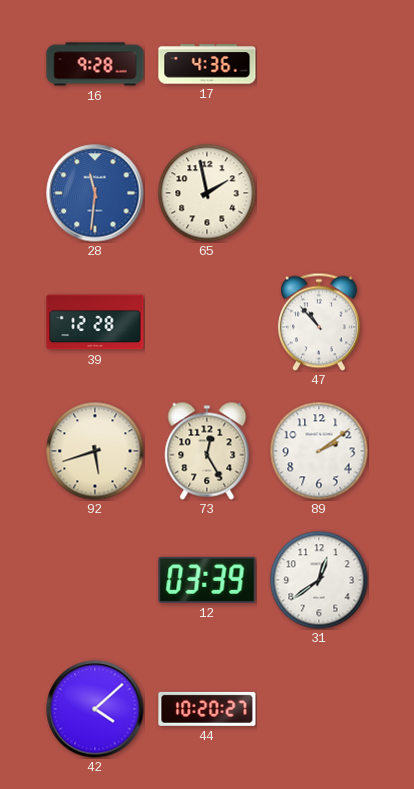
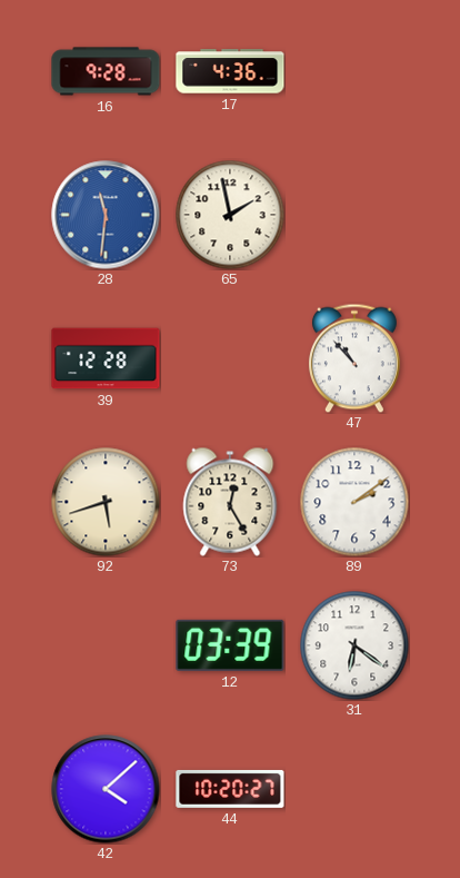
31: 12:39 -> 6:21
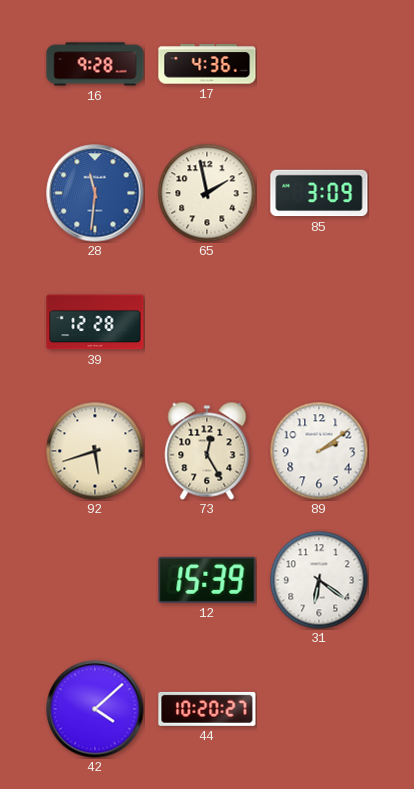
85: none -> 3:09
47: 10:53 -> none
12: 03:39 -> 15:39
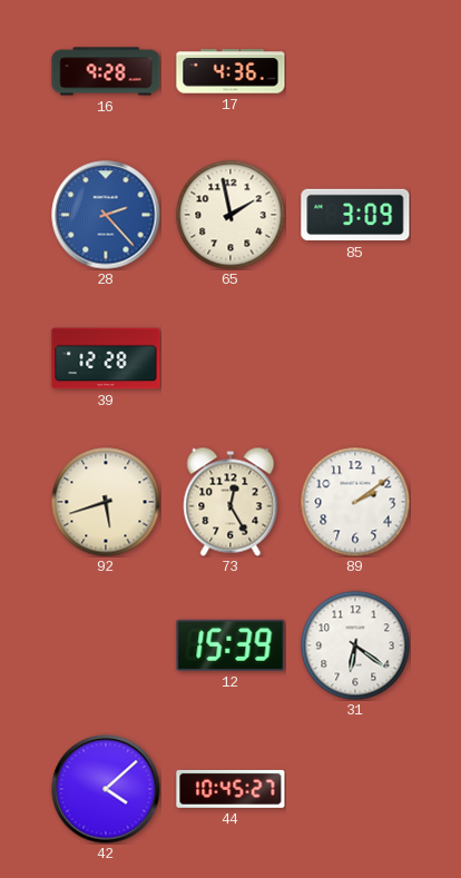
28: 11:31 -> 2:23
44: 10:20 -> 10:45
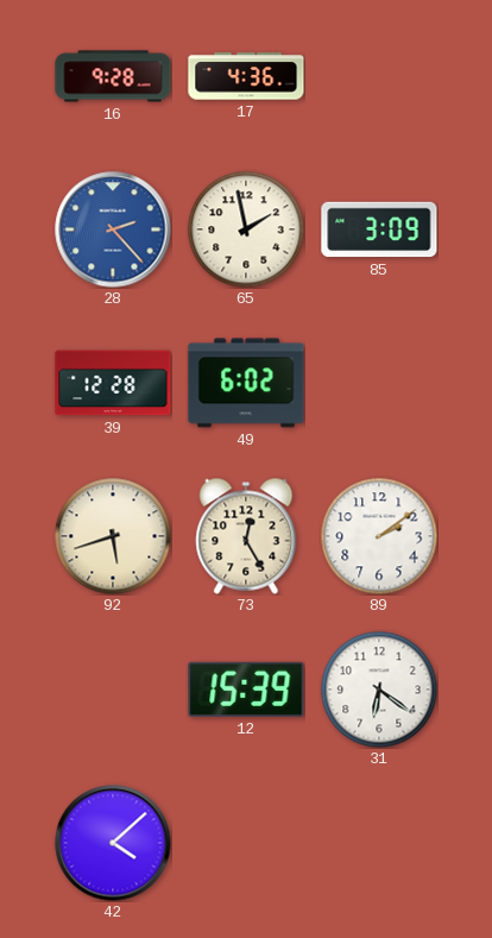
49: none -> 6:02
44: 10:45 -> none
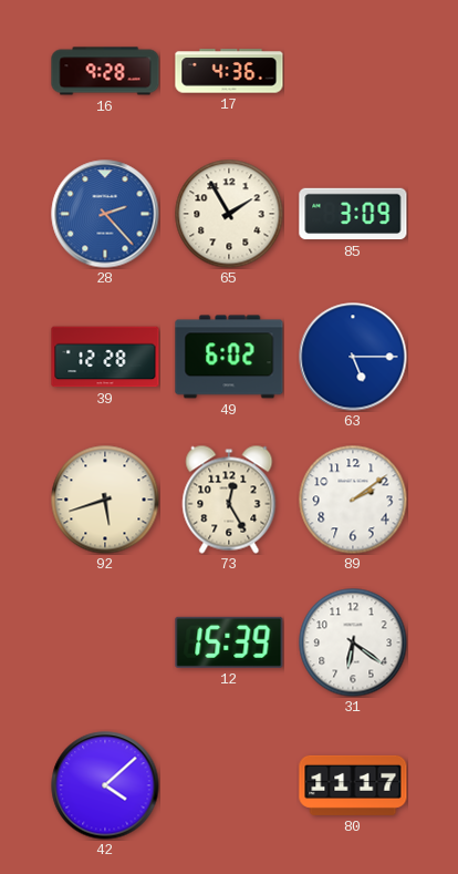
65: 1:58 -> 1:55
63: none -> 5:15
80: none -> 11:17
